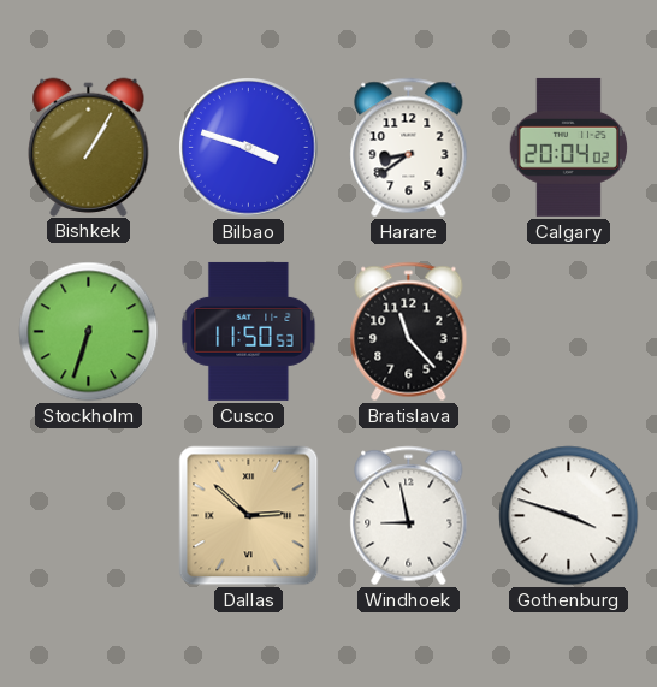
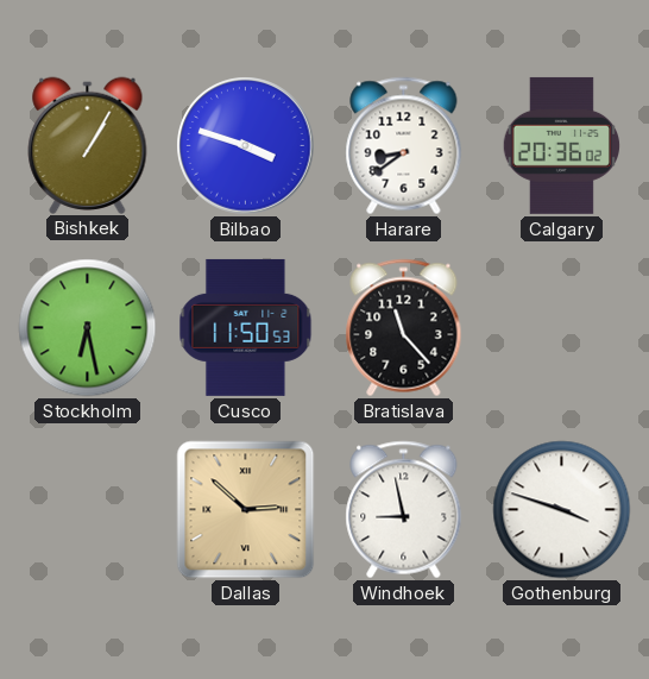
Calgary: 20:04 -> 20:36
Stockholm: 6:33 -> 6:28
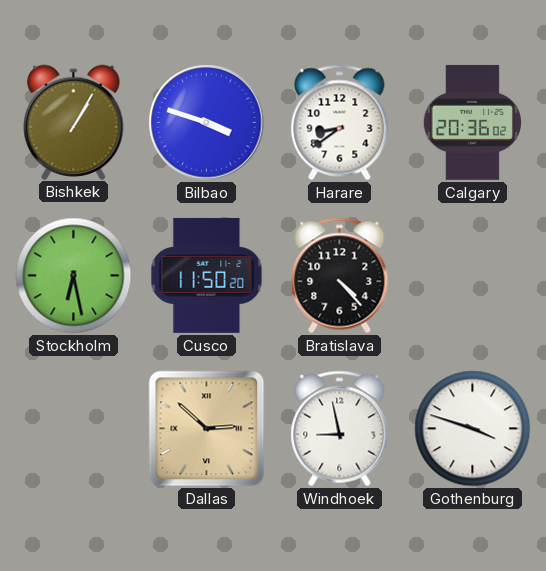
Cusco: 11:50:53 -> 11:50:20
Bratislava: 11:23 -> 4:23
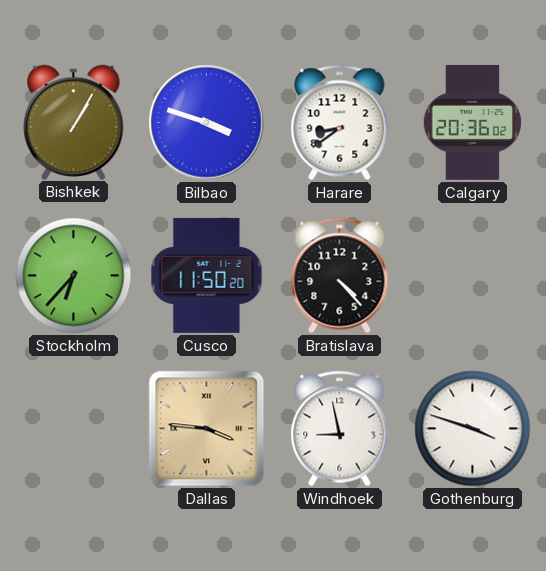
Stockholm: 6:28 -> 6:37
Dallas: 2:52 -> 3:46
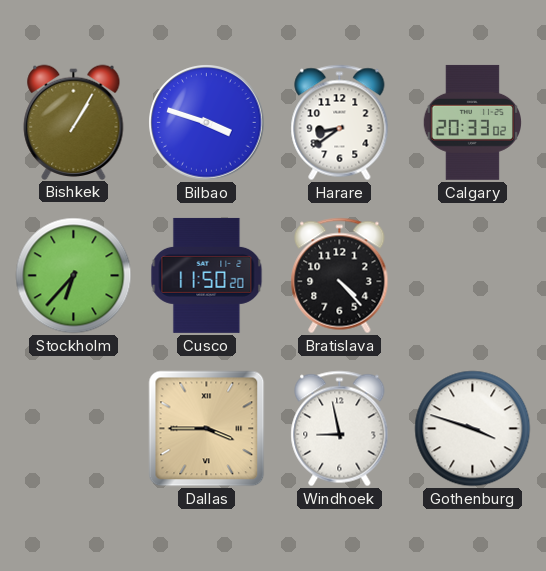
Calgary: 20:36 -> 20:33
Dallas: 3:46 -> 3:45
